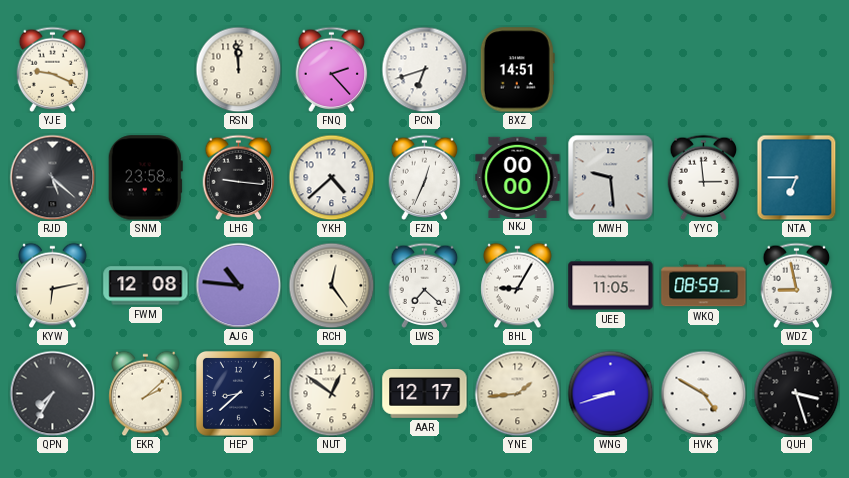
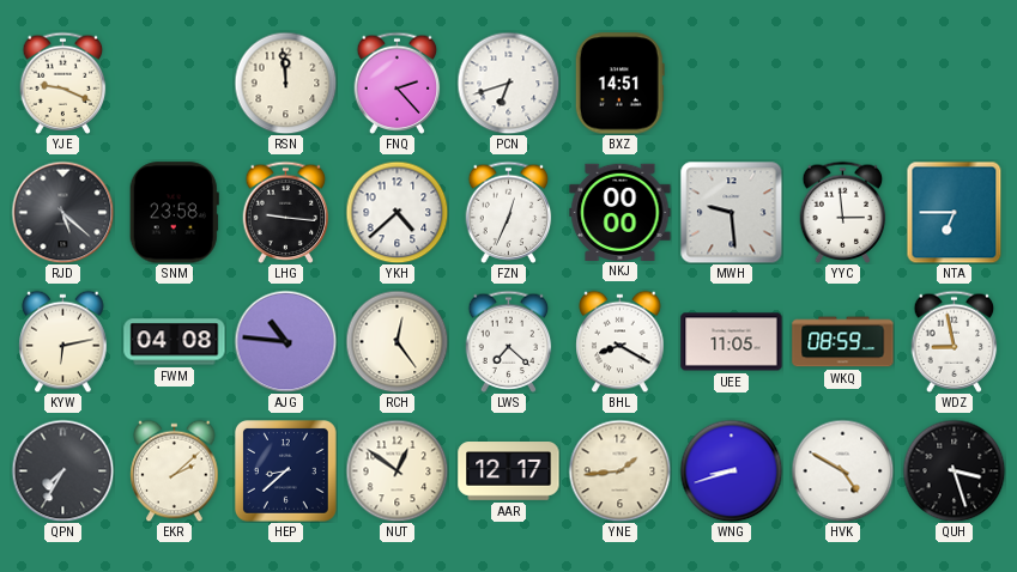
FWM: 12:08 -> 04:08
BHL: 9:05 -> 8:20
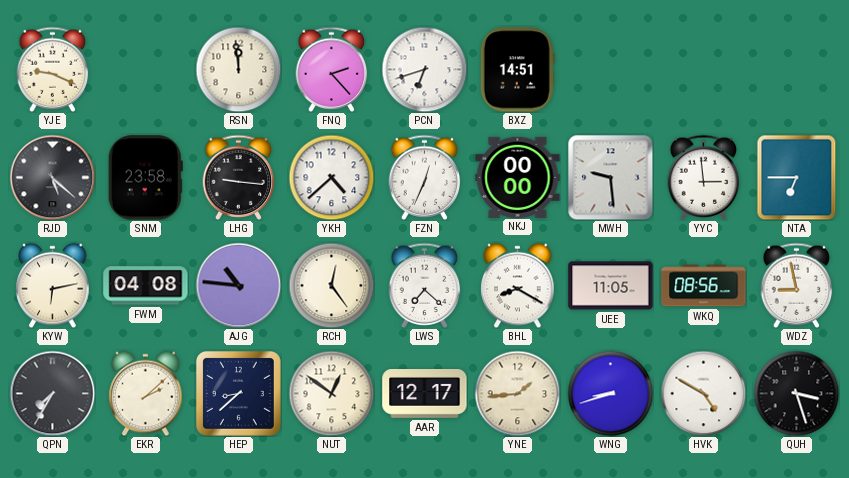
WKQ: 08:59 -> 08:56
